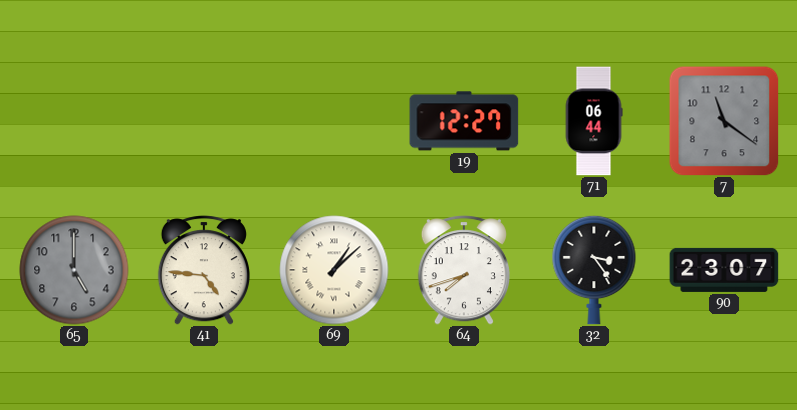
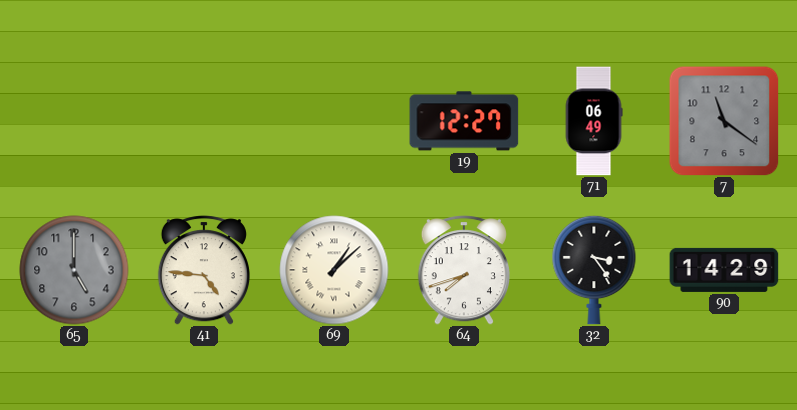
71: 06:44 -> 06:49
90: 23:07 -> 14:29
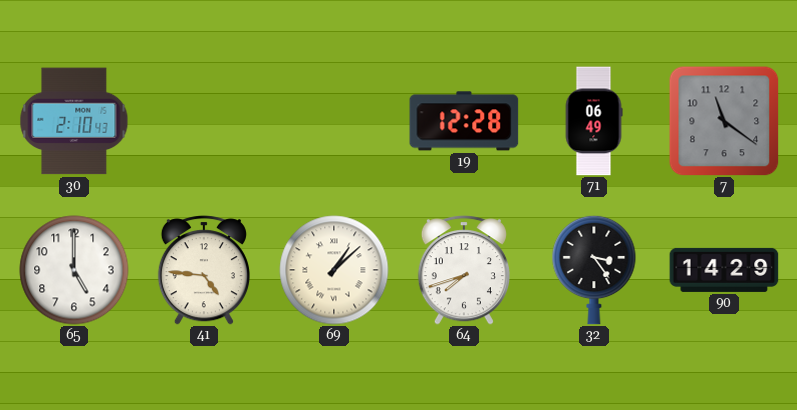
30: none -> 2:10
19: 12:27 -> 12:28
65 dial: grey -> white
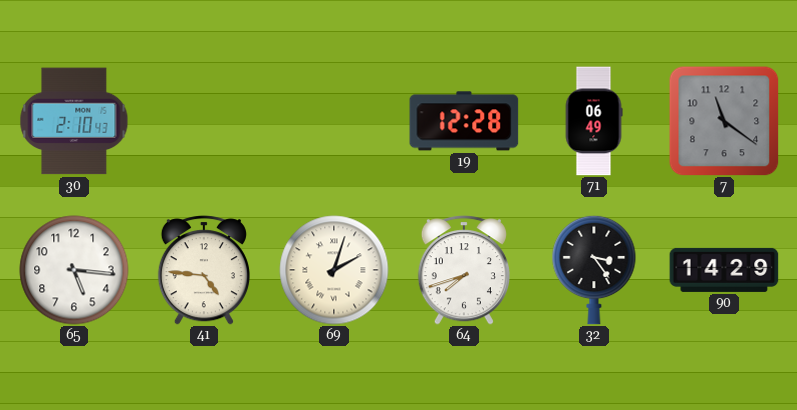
65: 5:00 -> 5:16
69: 1:08 -> 2:03
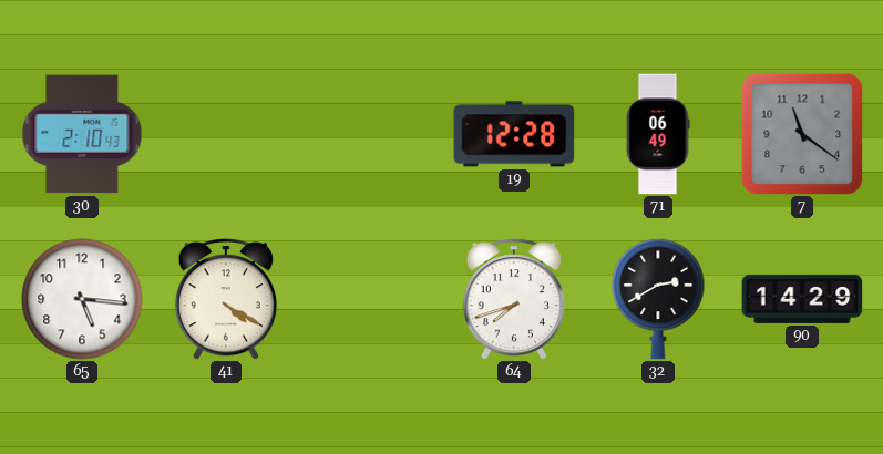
41: 4:46 -> 4:20
69: 2:03 -> none
32: 3:24 -> 2:40
